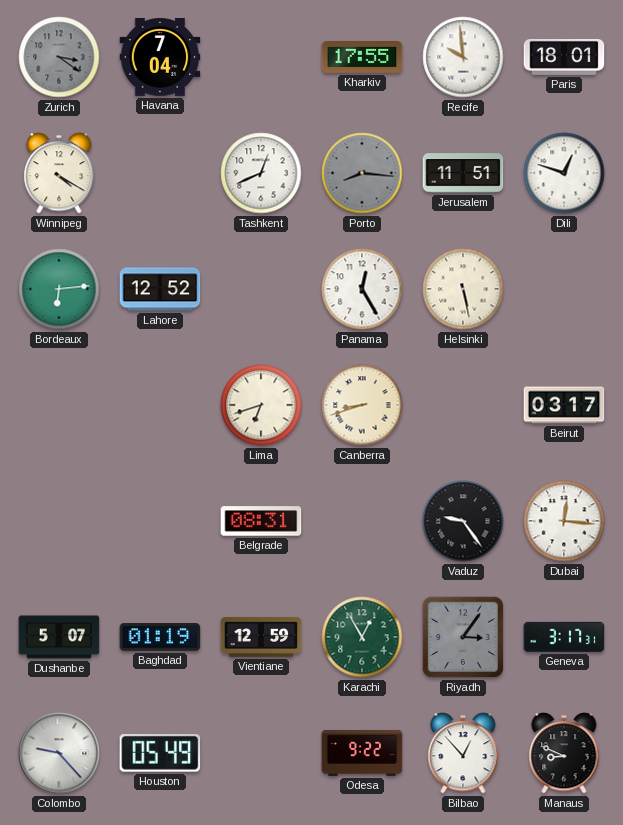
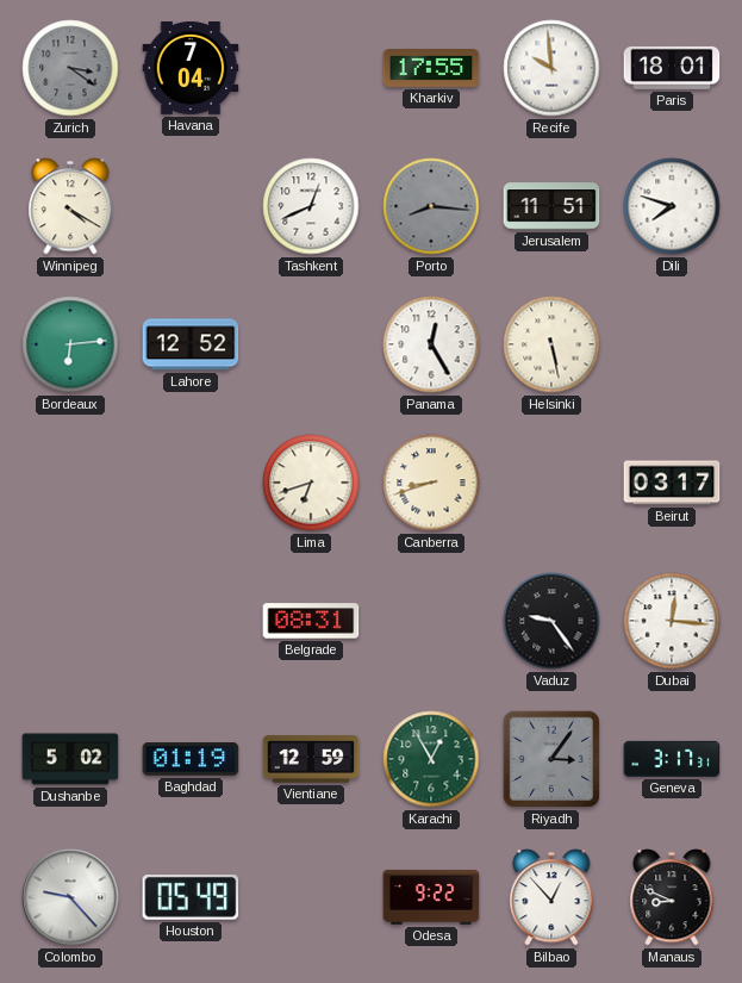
Dili: 12:48 -> 7:48
Dushanbe: 5:07 -> 5:02
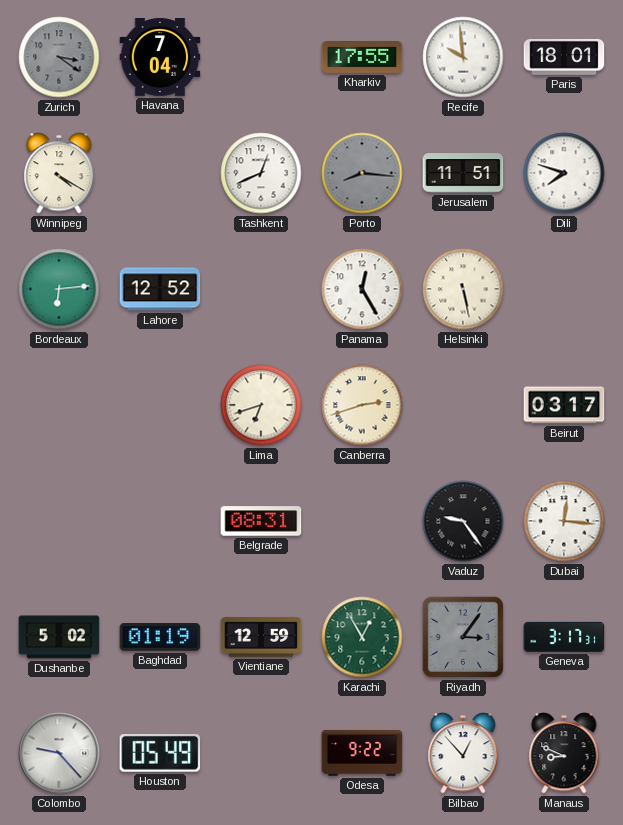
Canberra: 8:42 -> 2:42
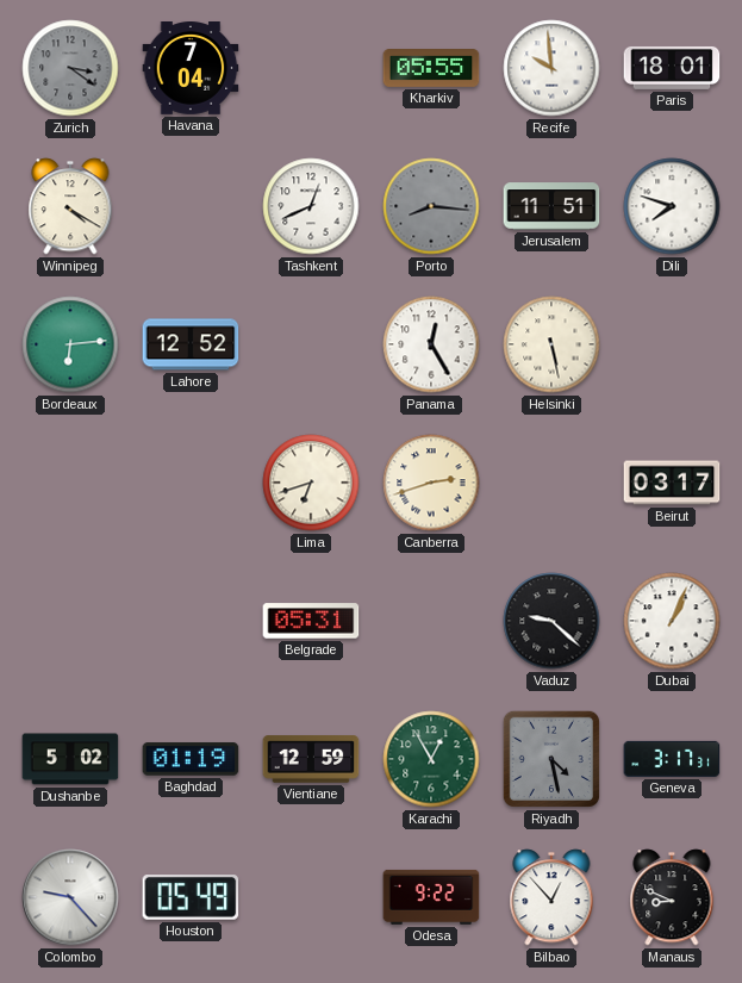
Kharkiv: 17:55 -> 05:55
Belgrade: 08:31 -> 05:31
Vaduz: 9:24 -> 9:22
Dubai: 12:16 -> 1:04
Riyadh: 3:06 -> 4:28
